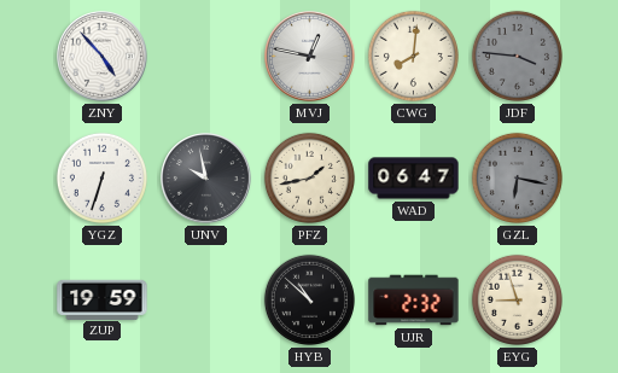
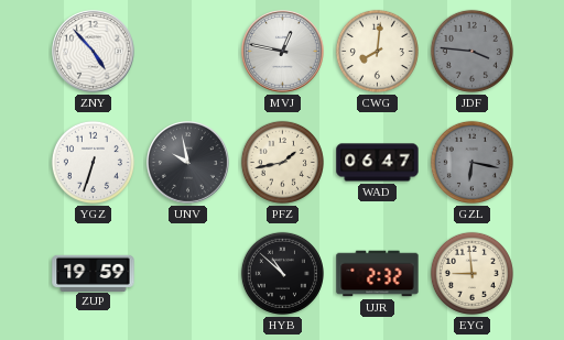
EYG: 8:57 -> 8:59
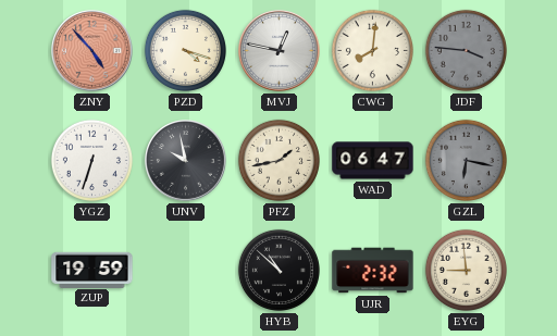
ZNY dial: white -> salmon
PZD: none -> 4:18
